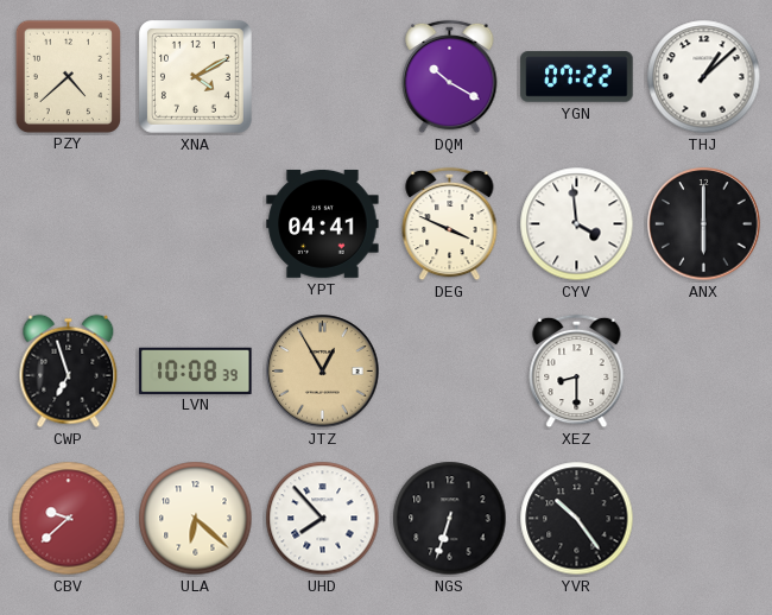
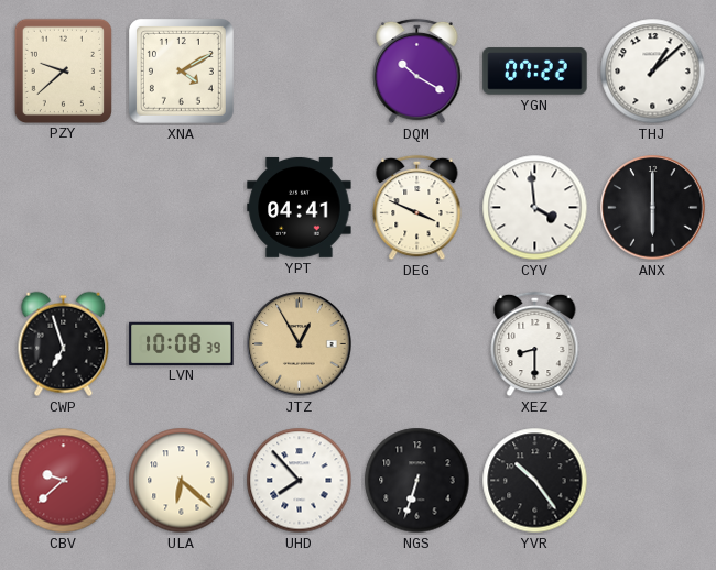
PZY: 4:38 -> 9:38
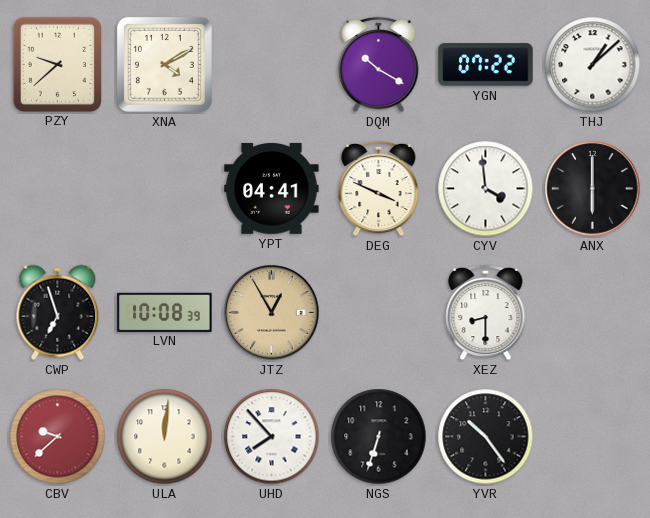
ULA: 6:22 -> 12:01
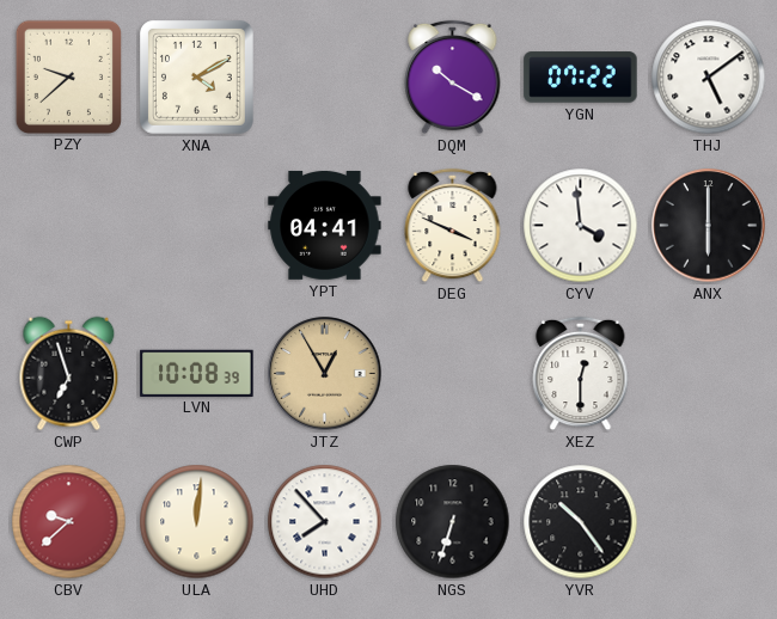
THJ: 1:08 -> 5:09
XEZ: 8:30 -> 12:30
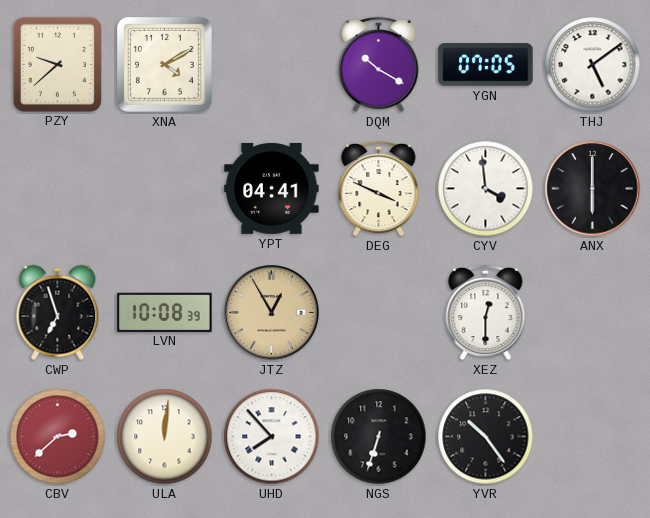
YGN: 07:22 -> 07:05
CBV: 9:38 -> 2:38
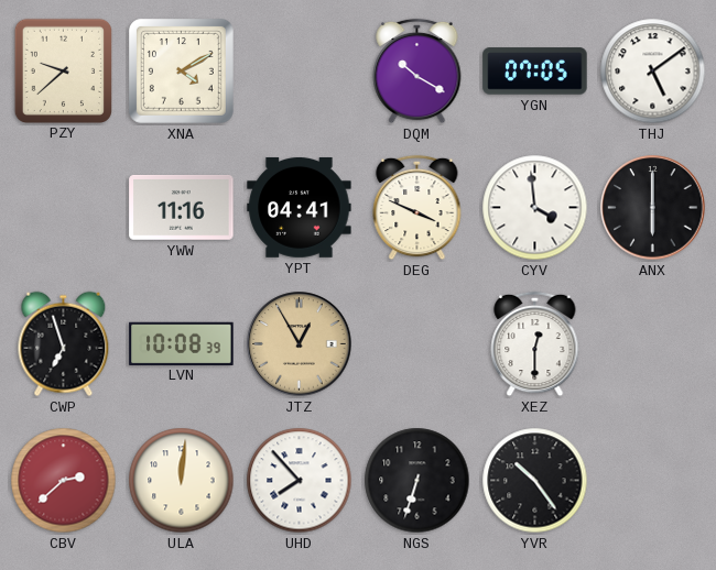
YWW: none -> 11:16
